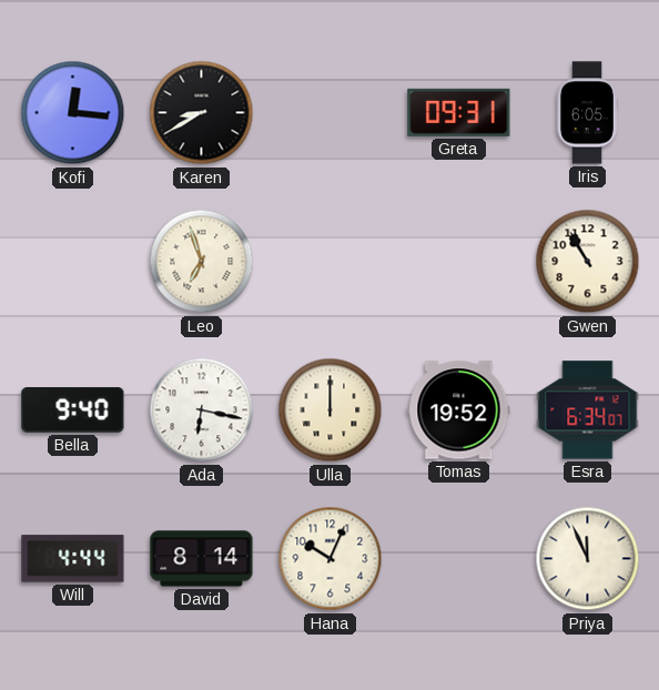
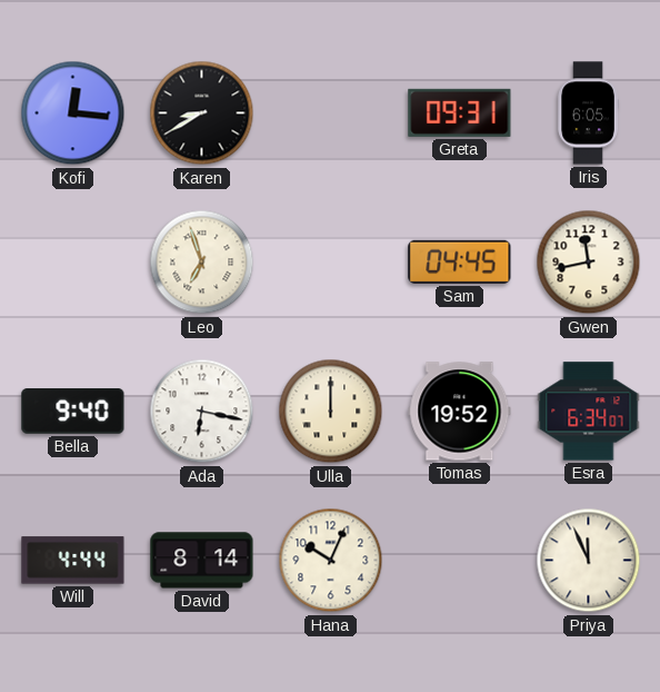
Sam: none -> 04:45
Gwen: 10:55 -> 11:43
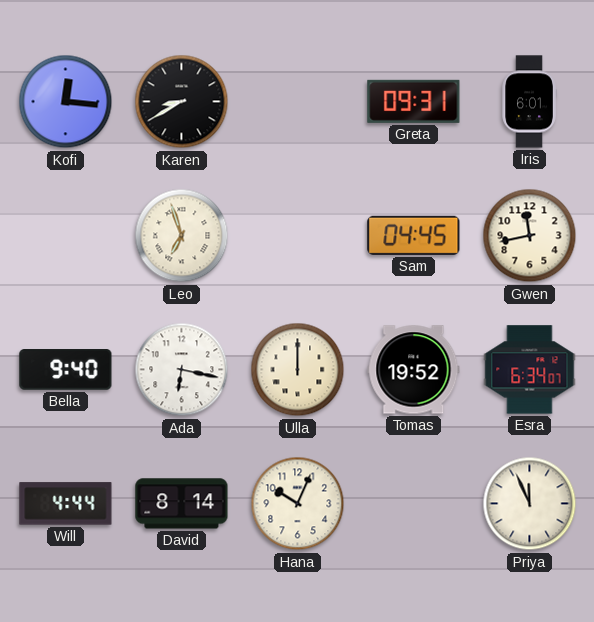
Iris: 6:05 -> 6:01
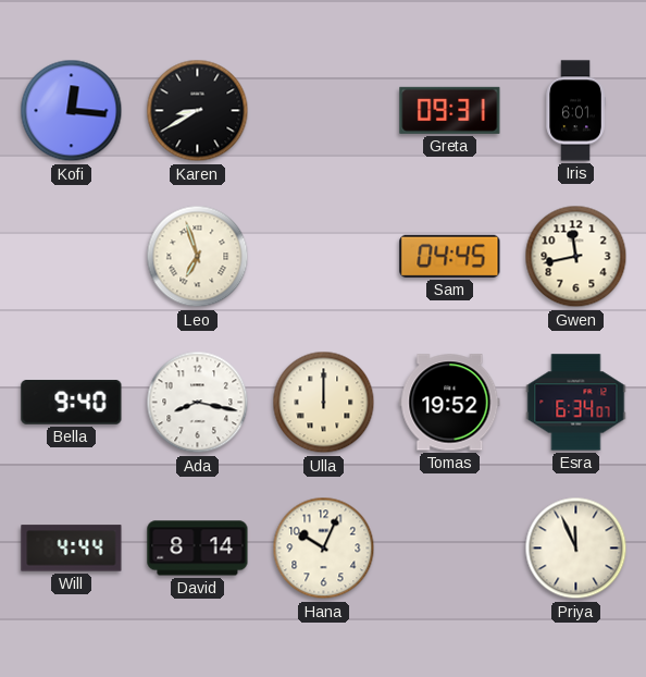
Ada: 6:17 -> 8:17
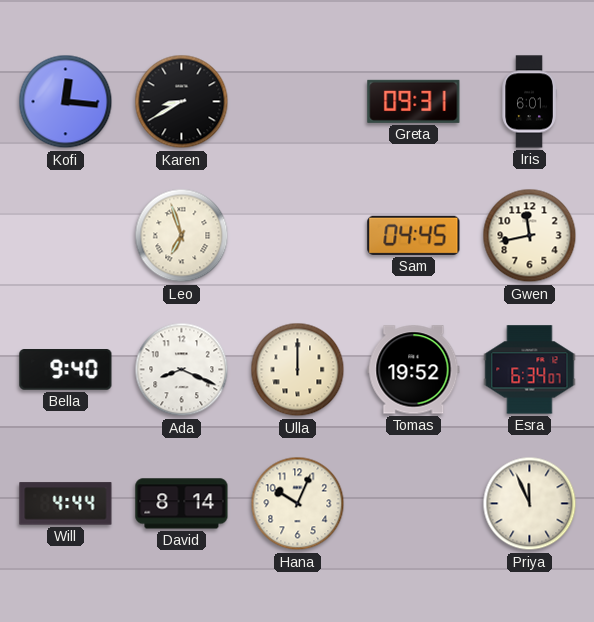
Ada: 8:17 -> 8:19
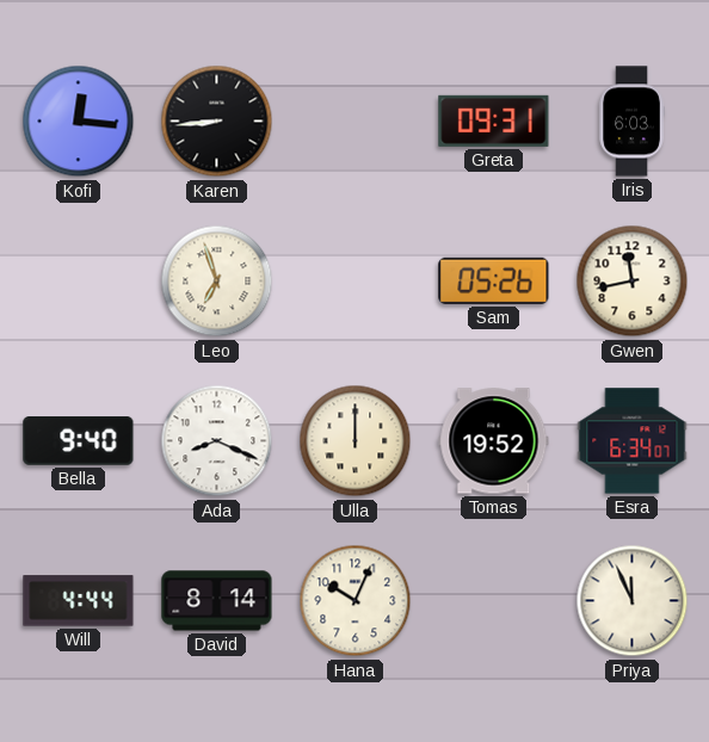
Karen: 8:40 -> 8:44
Iris: 6:01 -> 6:03
Sam: 04:45 -> 05:26
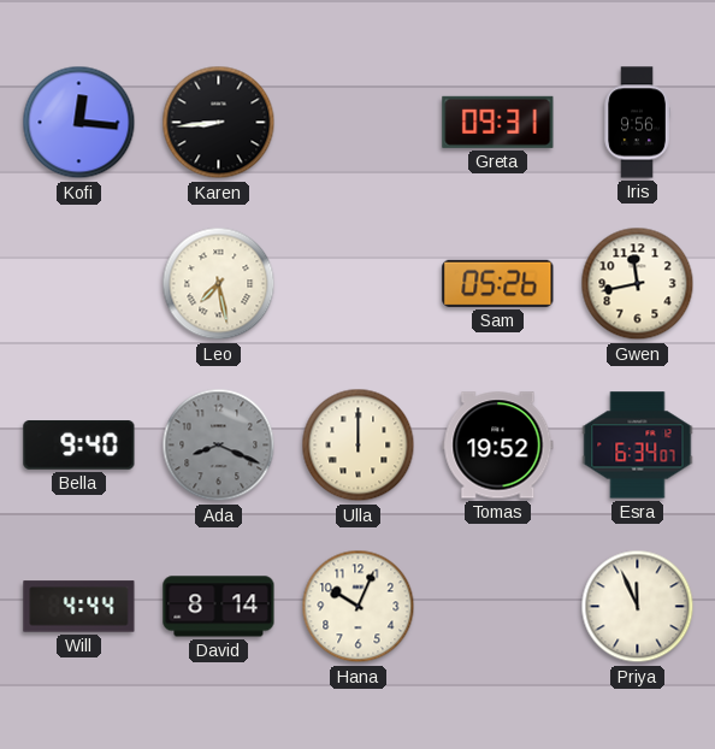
Iris: 6:03 -> 9:56
Leo: 6:57 -> 7:28
Ada dial: white -> grey
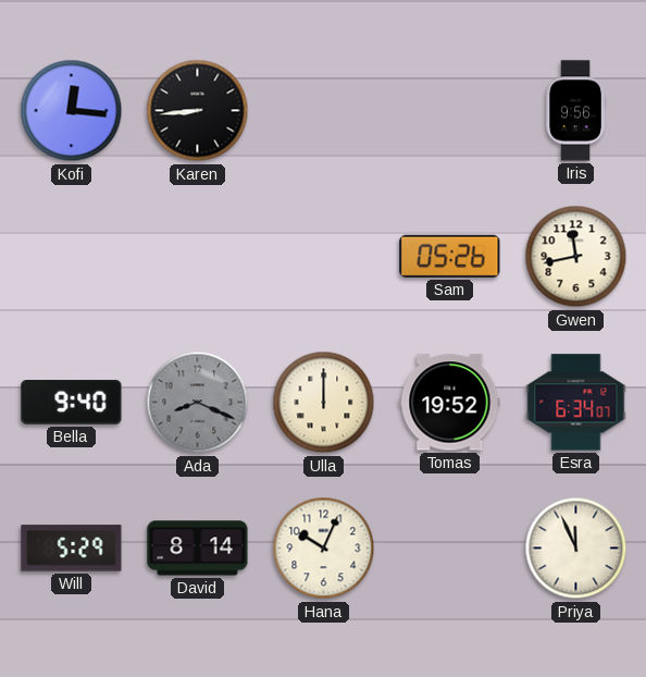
Greta: 09:31 -> none
Leo: 7:28 -> none
Will: 4:44 -> 5:29
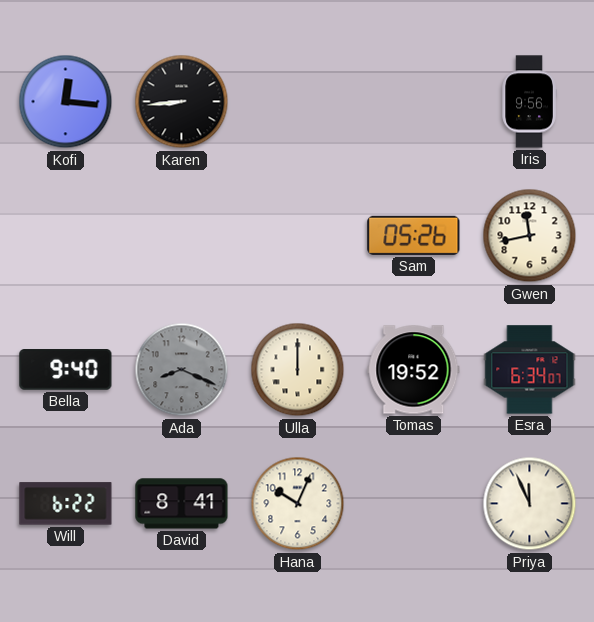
Will: 5:29 -> 6:22
David: 8:14 -> 8:41
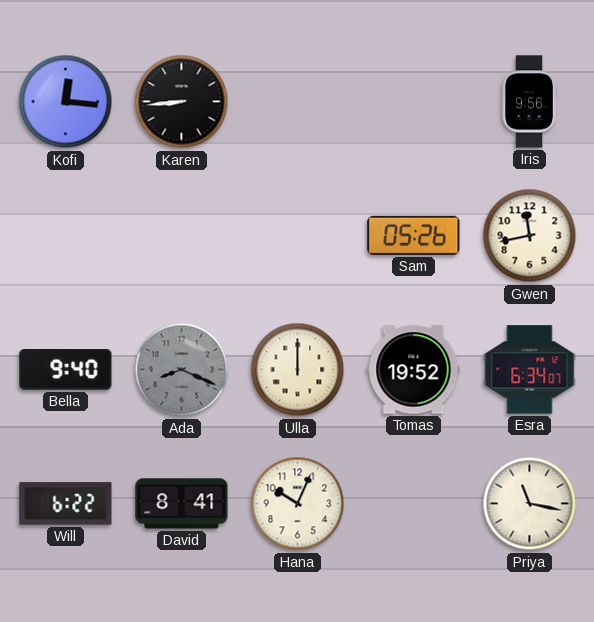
Priya: 11:56 -> 11:17
